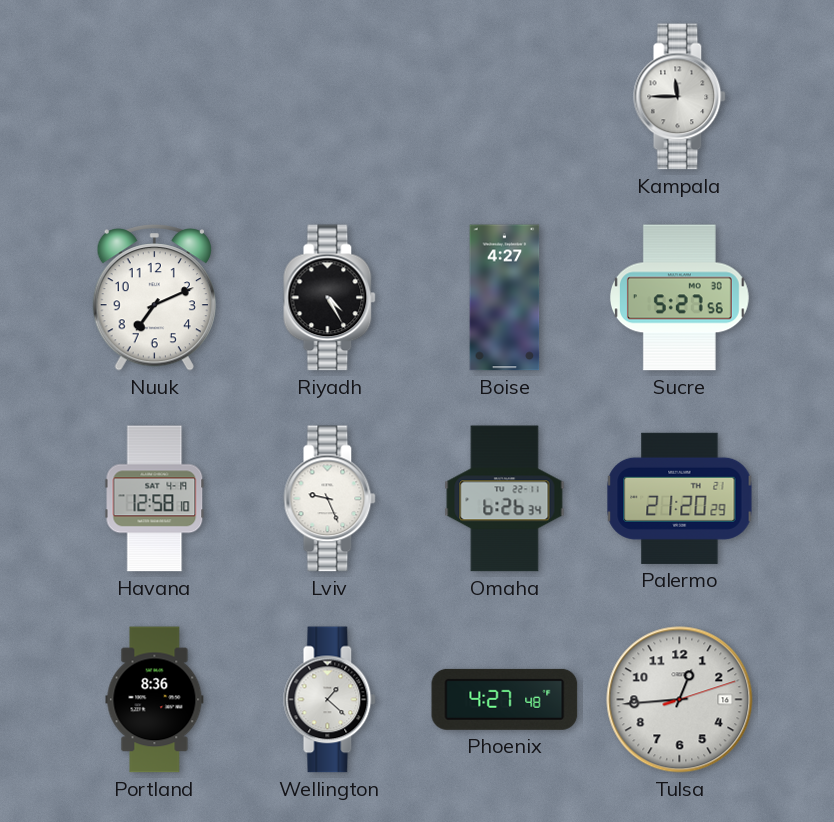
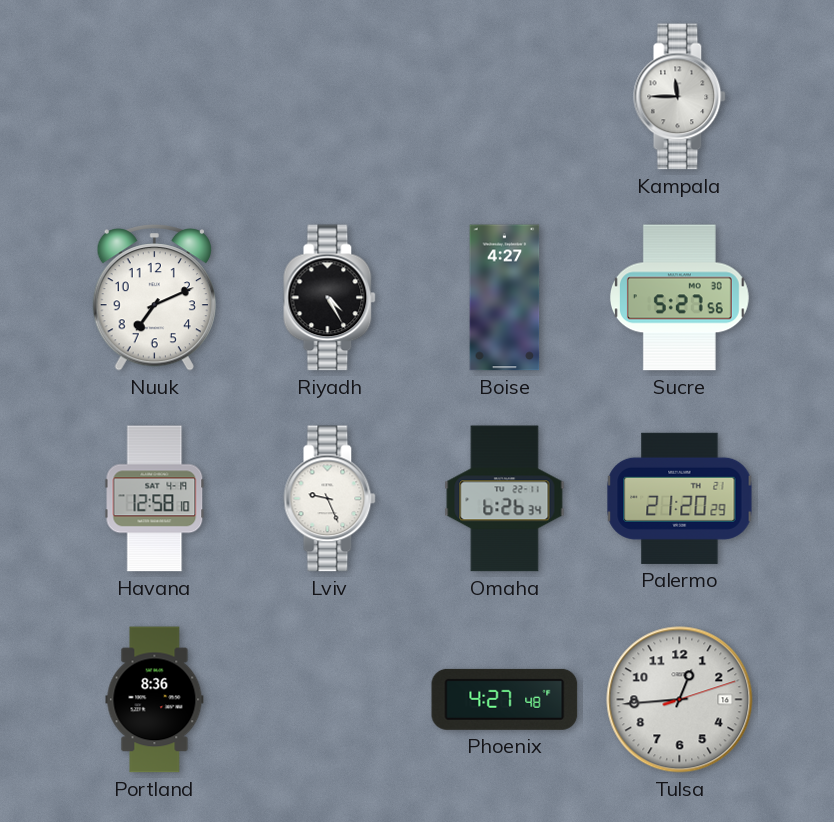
Wellington: 1:22 -> none
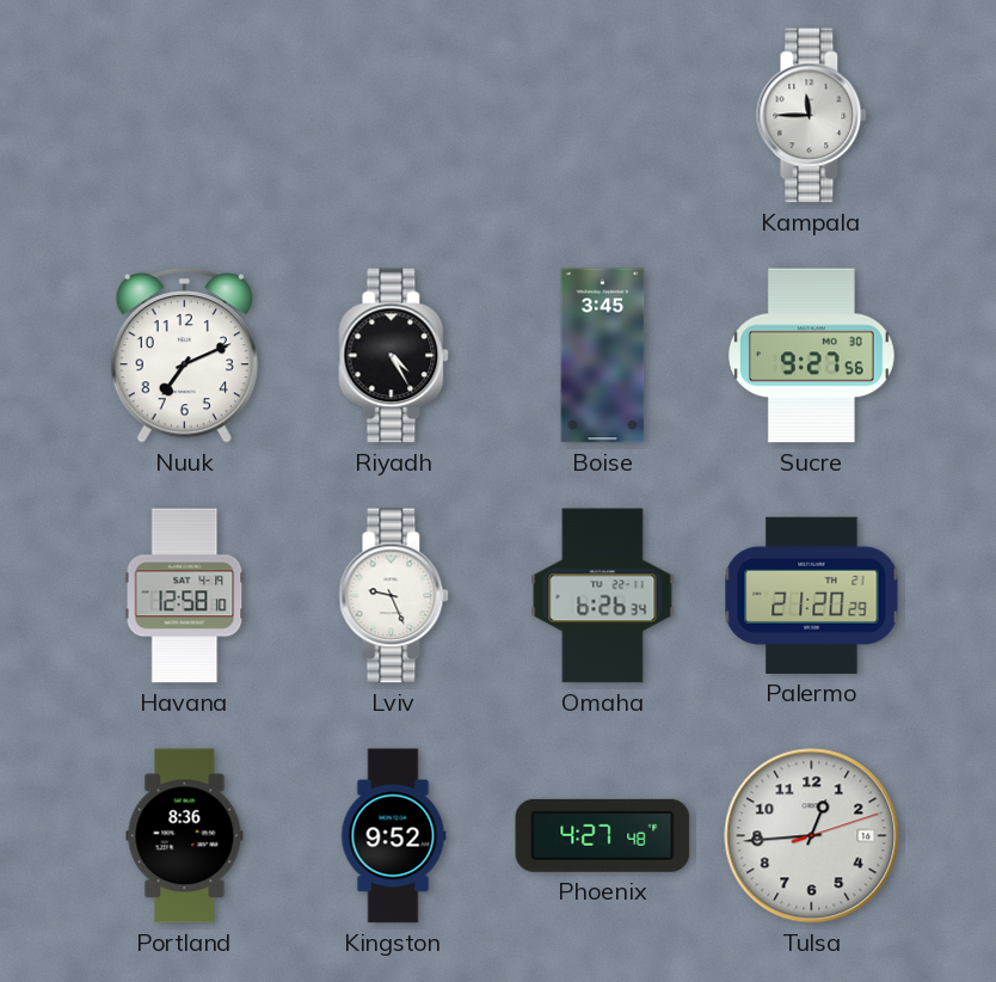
Boise: 4:27 -> 3:45
Sucre: 5:27 -> 9:27
Kingston: none -> 9:52
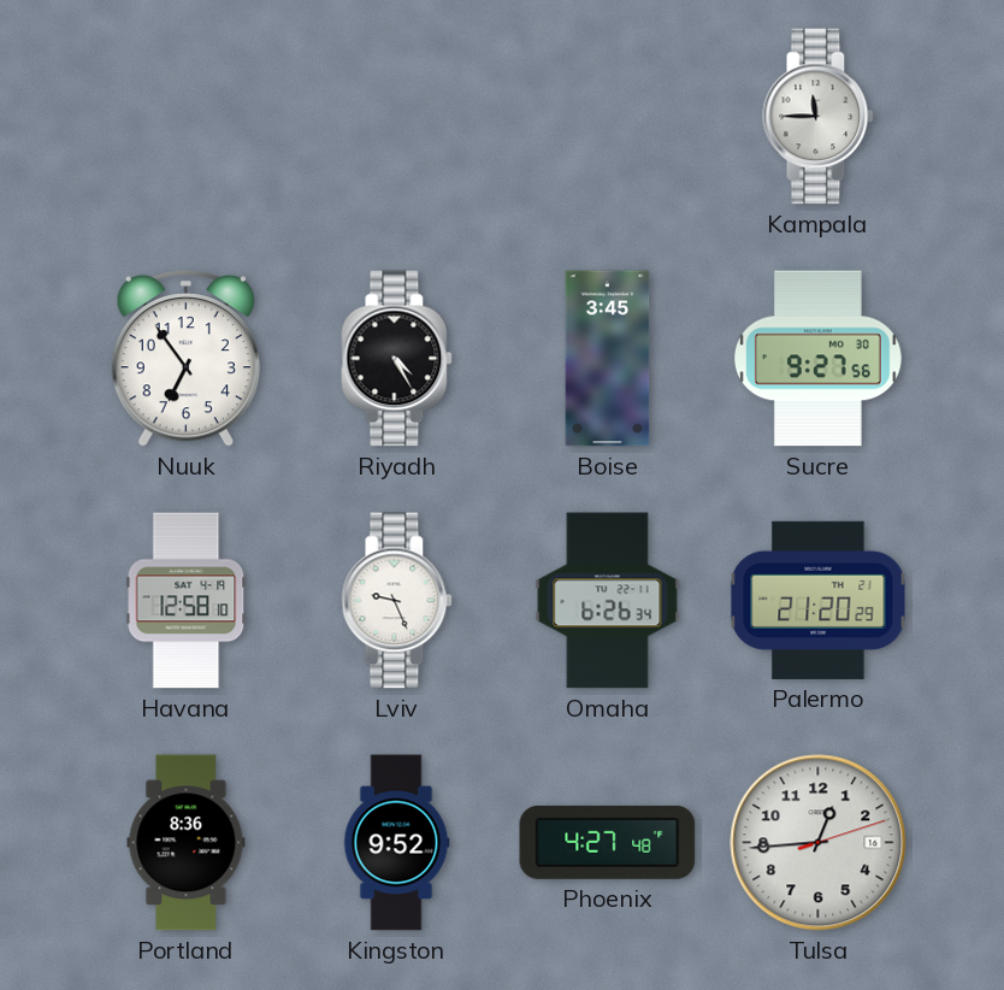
Nuuk: 7:11 -> 6:54
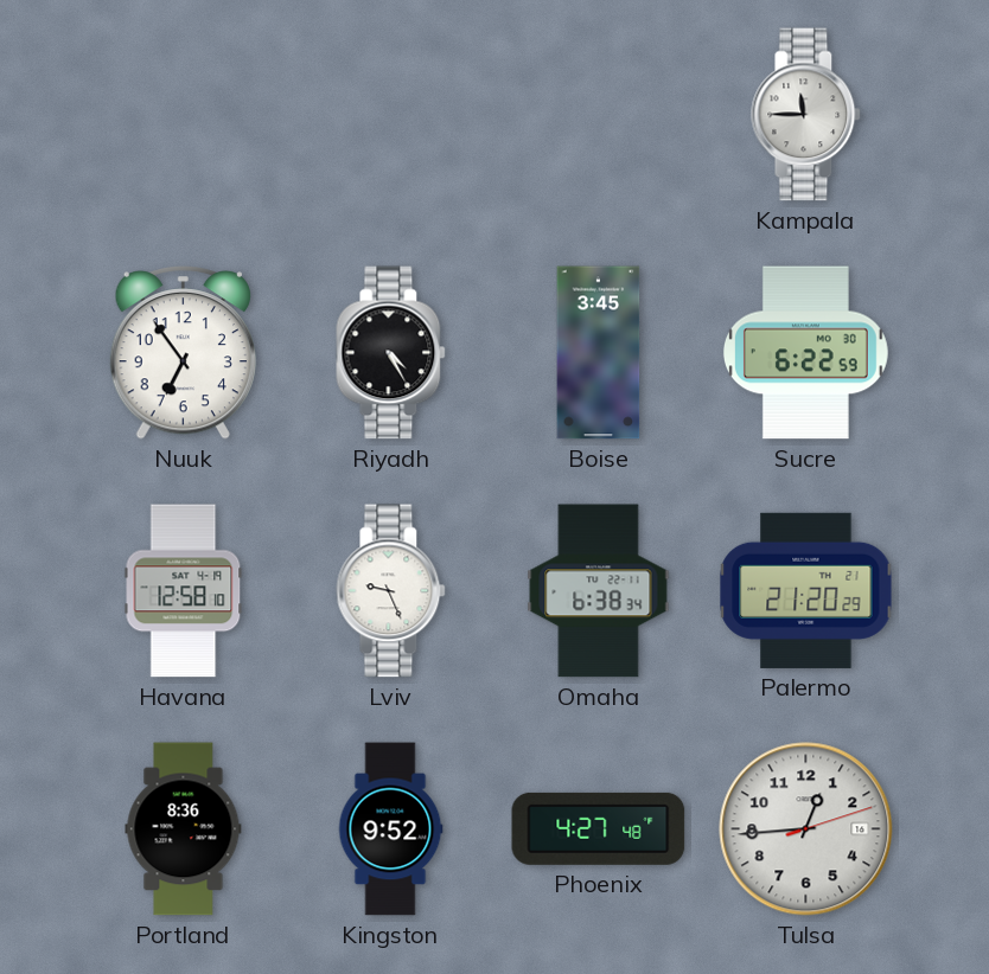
Sucre: 9:27 -> 6:22
Omaha: 6:26 -> 6:38
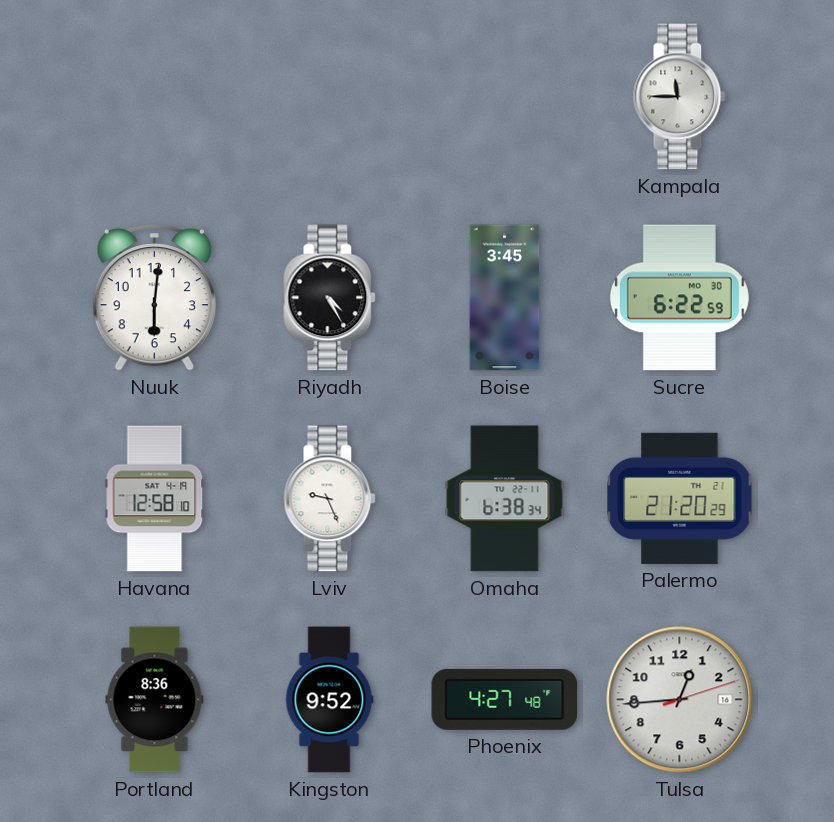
Nuuk: 6:54 -> 6:01
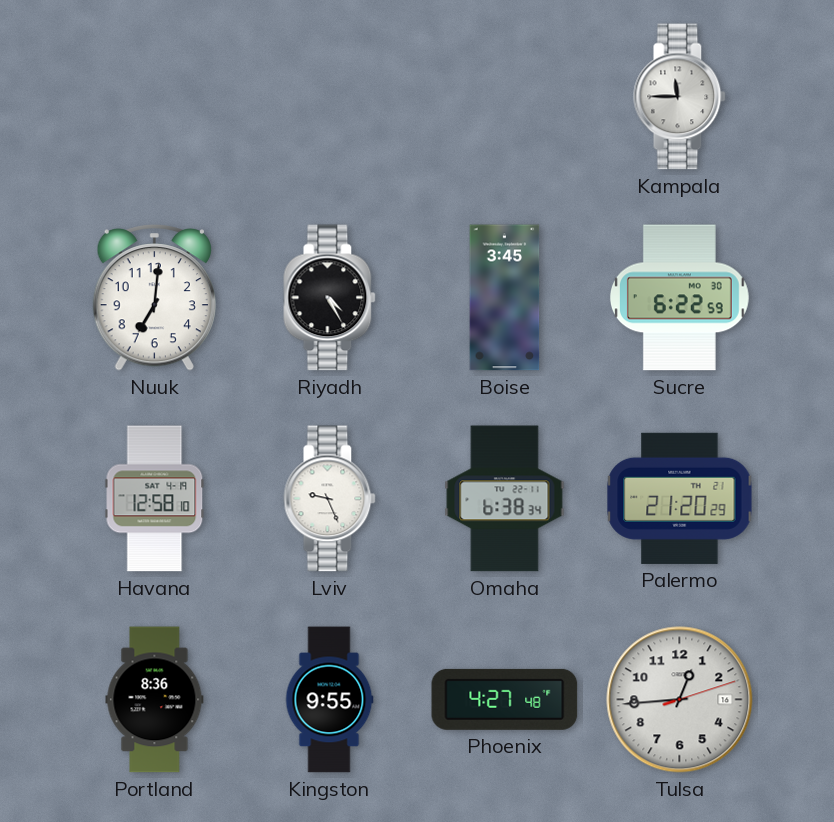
Nuuk: 6:01 -> 7:01
Kingston: 9:52 -> 9:55
